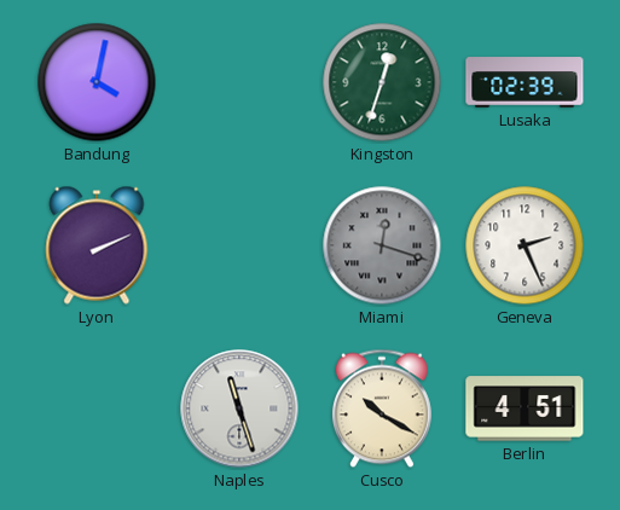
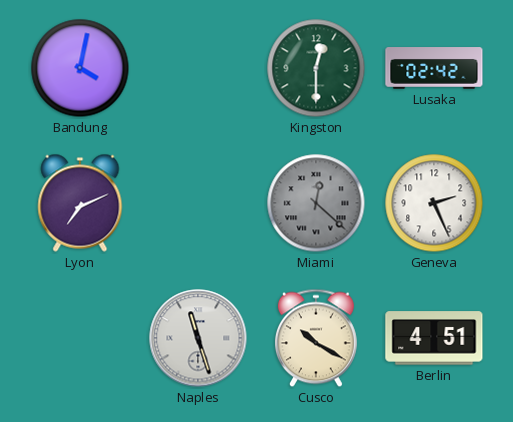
Kingston: 12:33 -> 12:30
Lusaka: 02:39 -> 02:42
Lyon: 2:11 -> 7:11
Miami: 12:18 -> 12:22
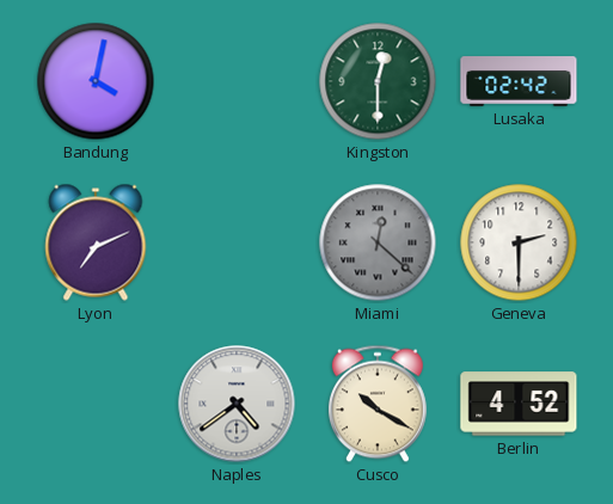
Geneva: 2:26 -> 2:30
Naples: 11:27 -> 4:39
Berlin: 4:51 -> 4:52
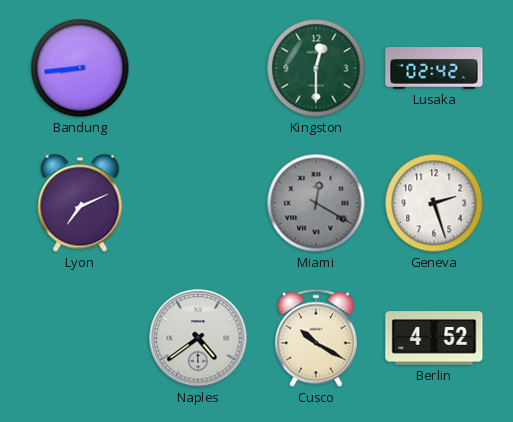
Bandung: 4:02 -> 8:44
Miami: 12:22 -> 12:20
Geneva: 2:30 -> 2:27
